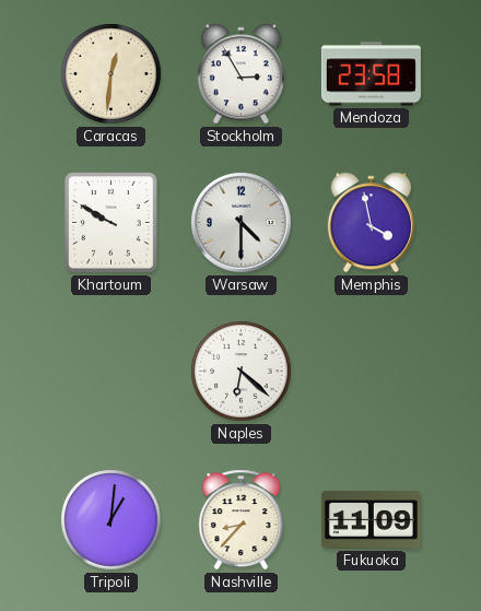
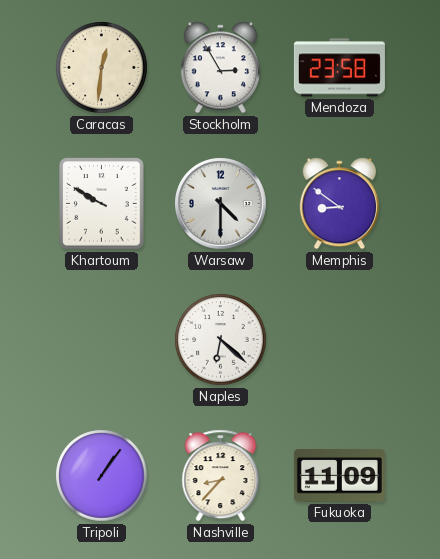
Memphis: 3:58 -> 8:51
Tripoli: 1:01 -> 1:06
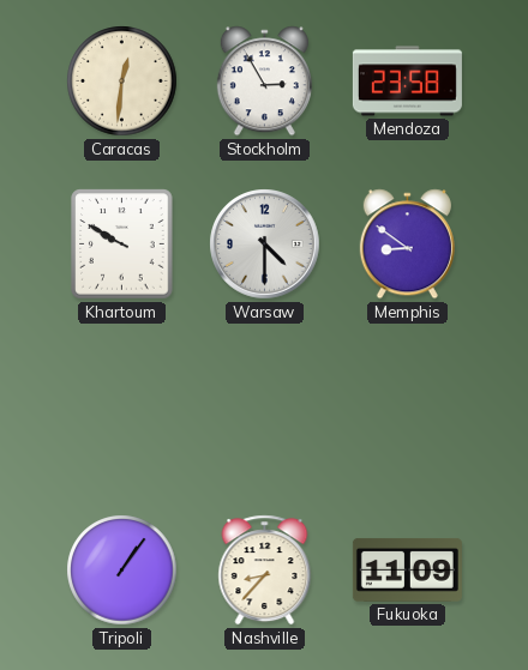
Naples: 6:22 -> none
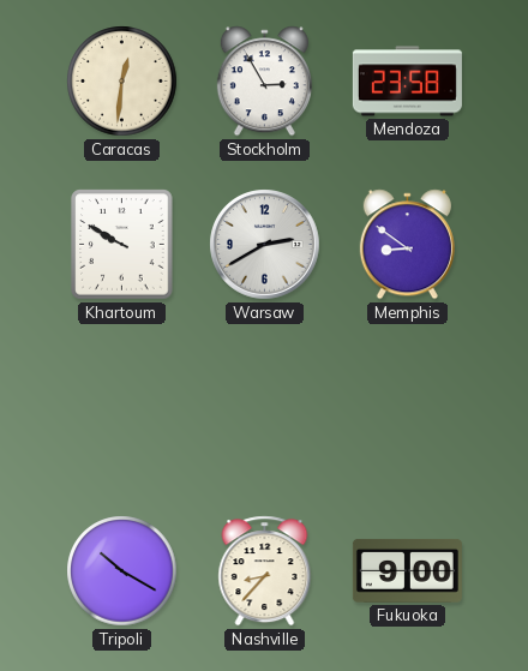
Warsaw: 4:30 -> 2:40
Tripoli: 1:06 -> 10:20
Fukuoka: 11:09 -> 9:00
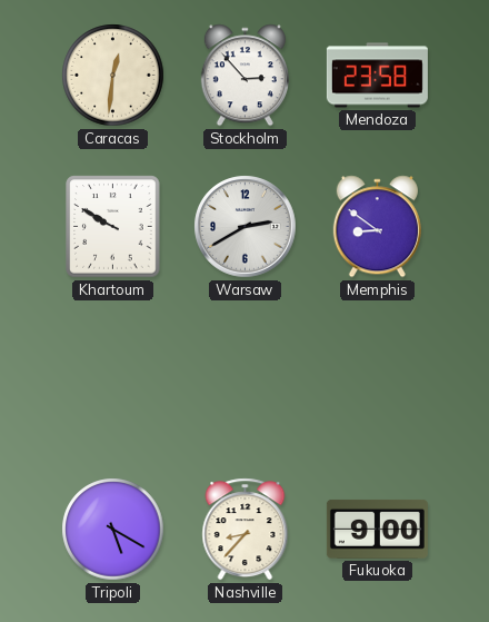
Stockholm: 2:55 -> 2:53
Tripoli: 10:20 -> 5:20
